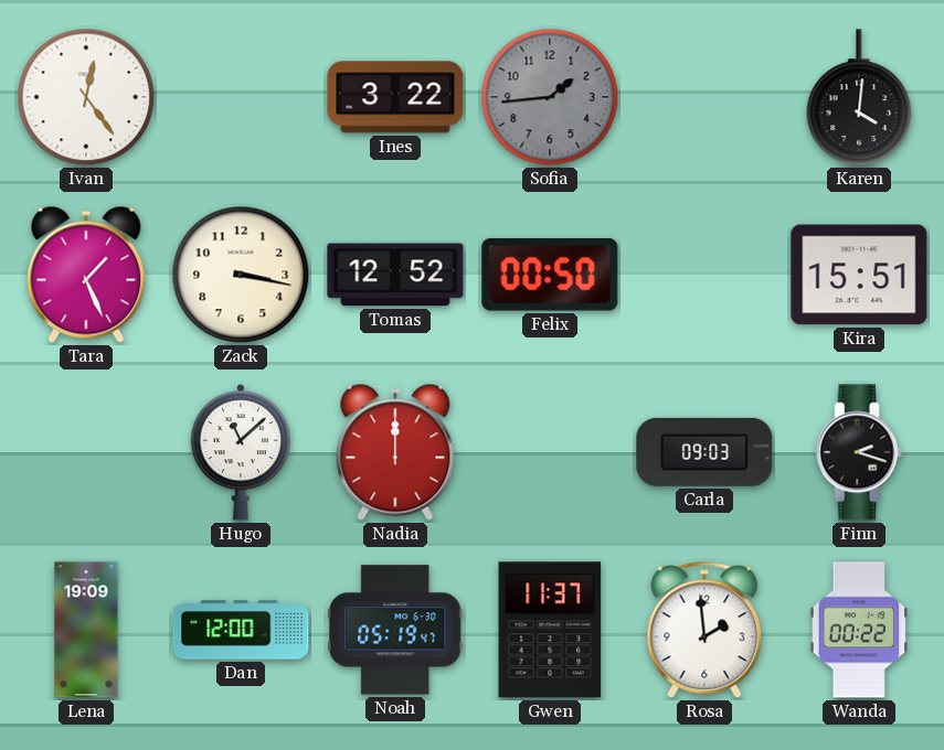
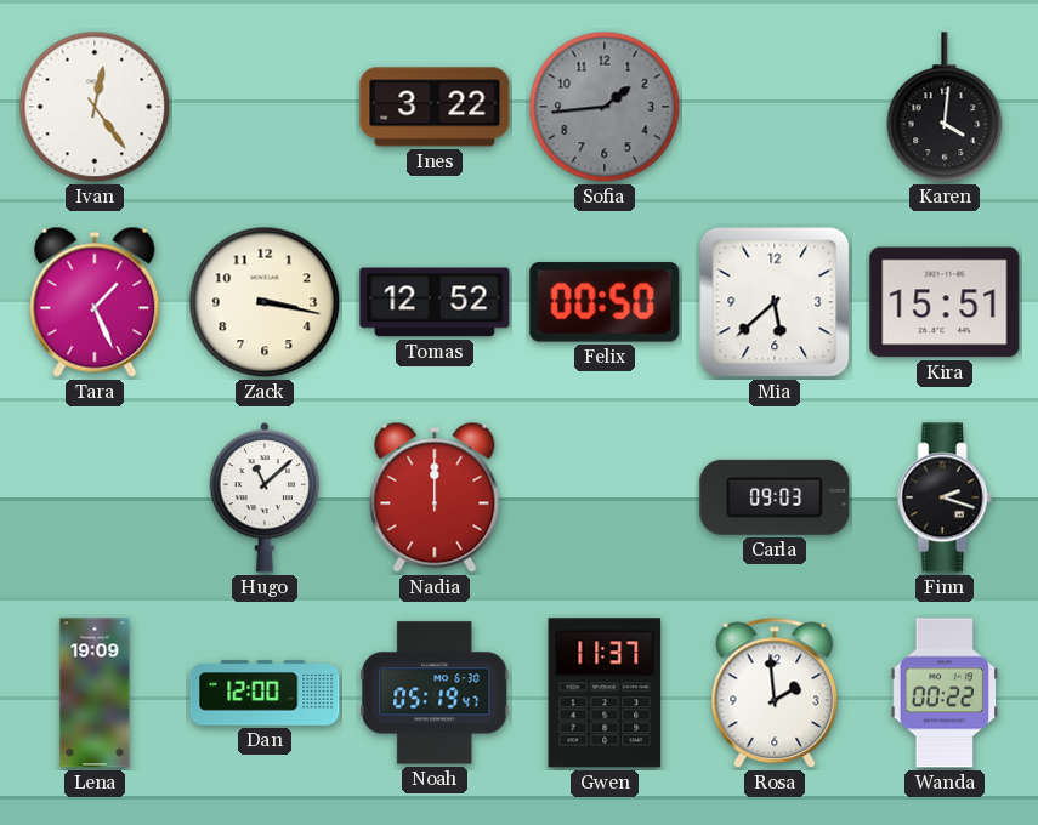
Mia: none -> 5:38
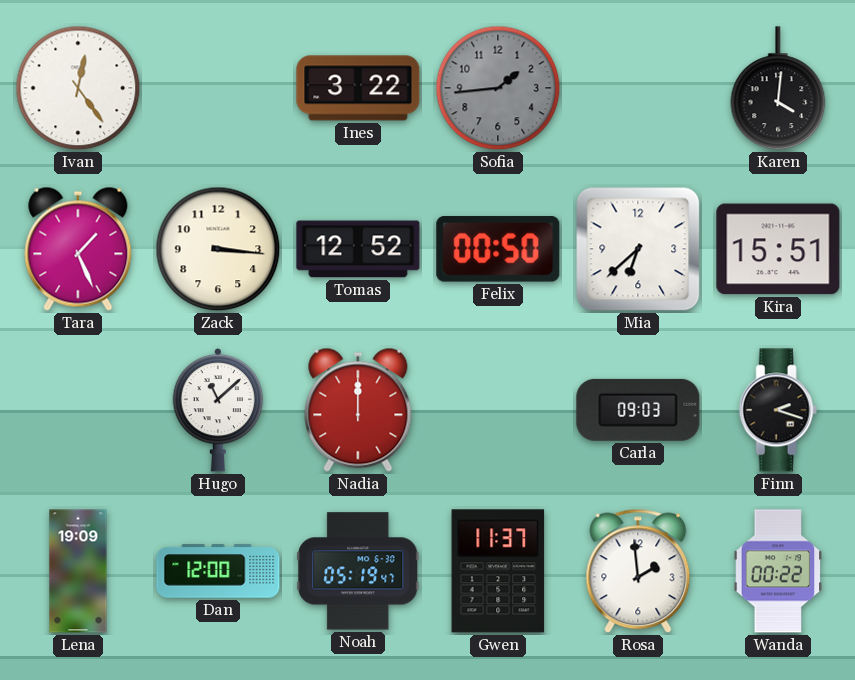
Zack: 3:17 -> 3:16
Mia: 5:38 -> 6:38
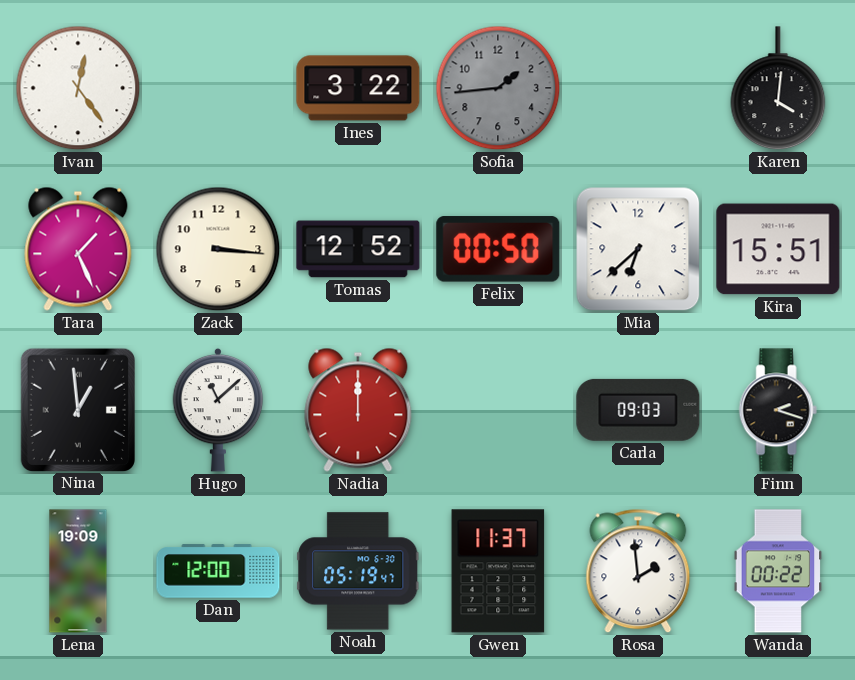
Nina: none -> 12:59
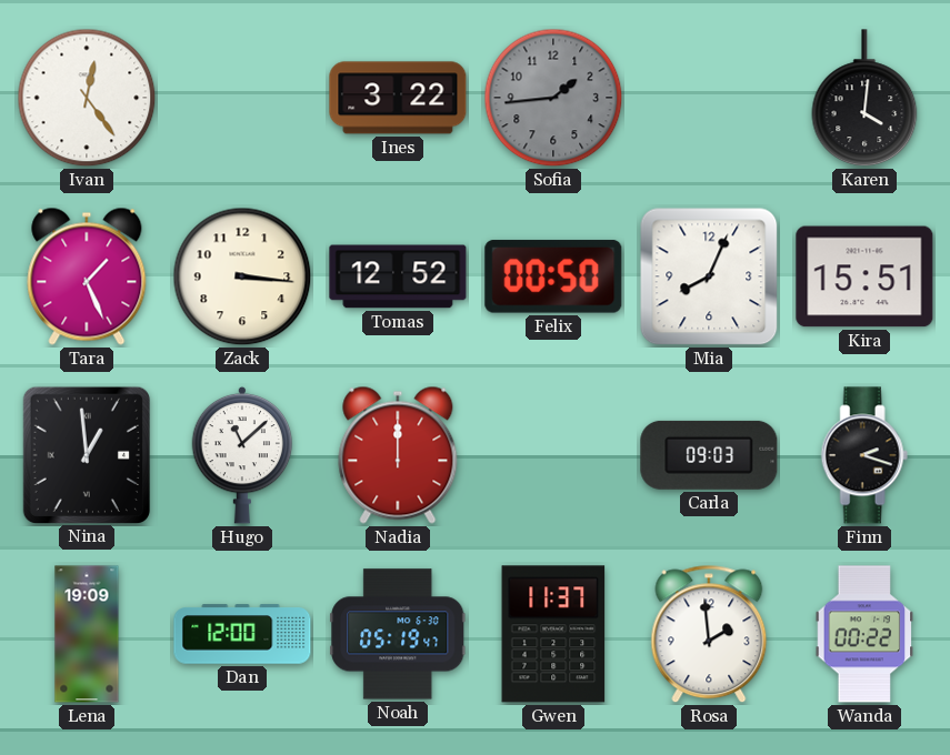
Mia: 6:38 -> 8:04
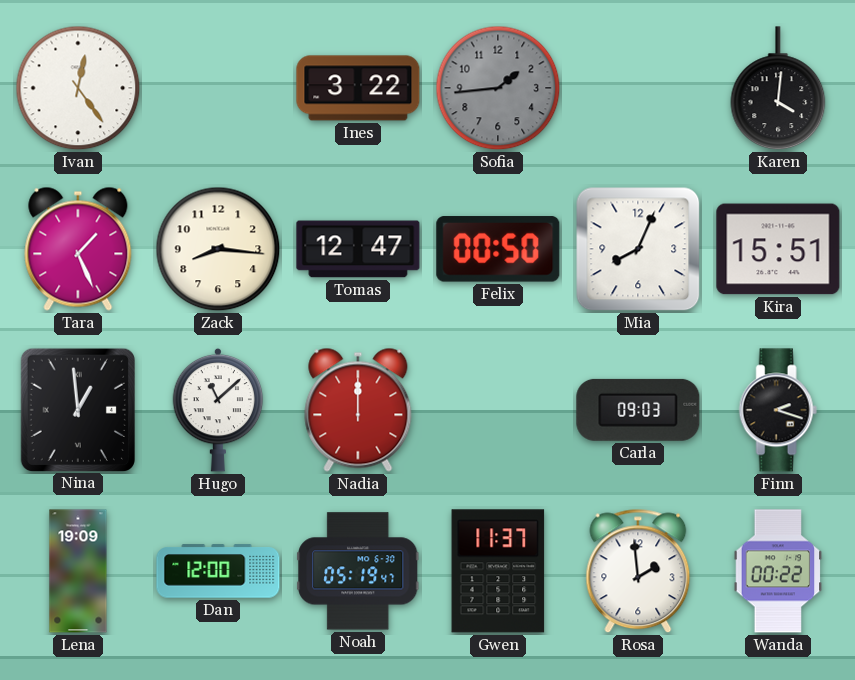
Zack: 3:16 -> 8:16
Tomas: 12:52 -> 12:47
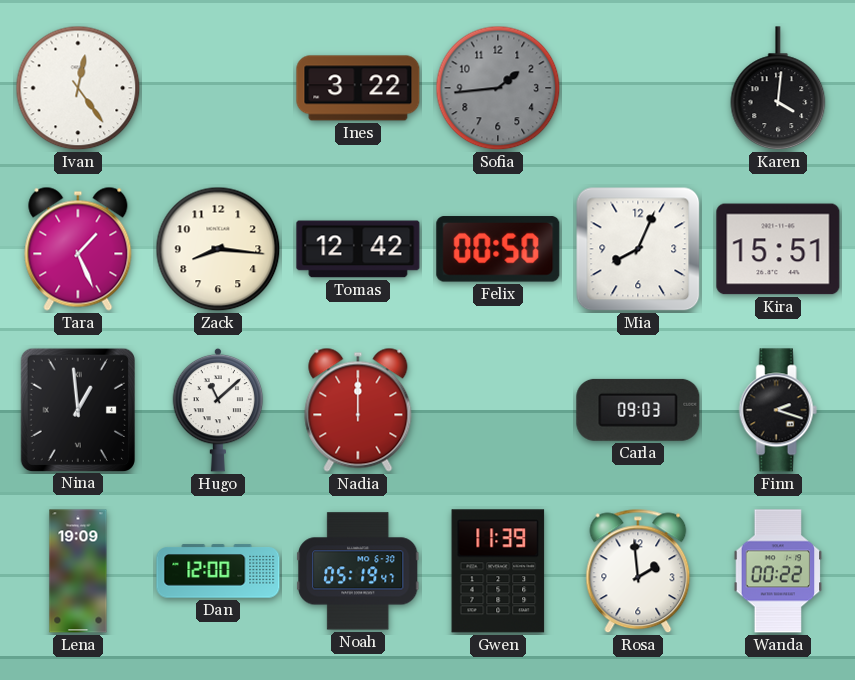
Tomas: 12:47 -> 12:42
Gwen: 11:37 -> 11:39
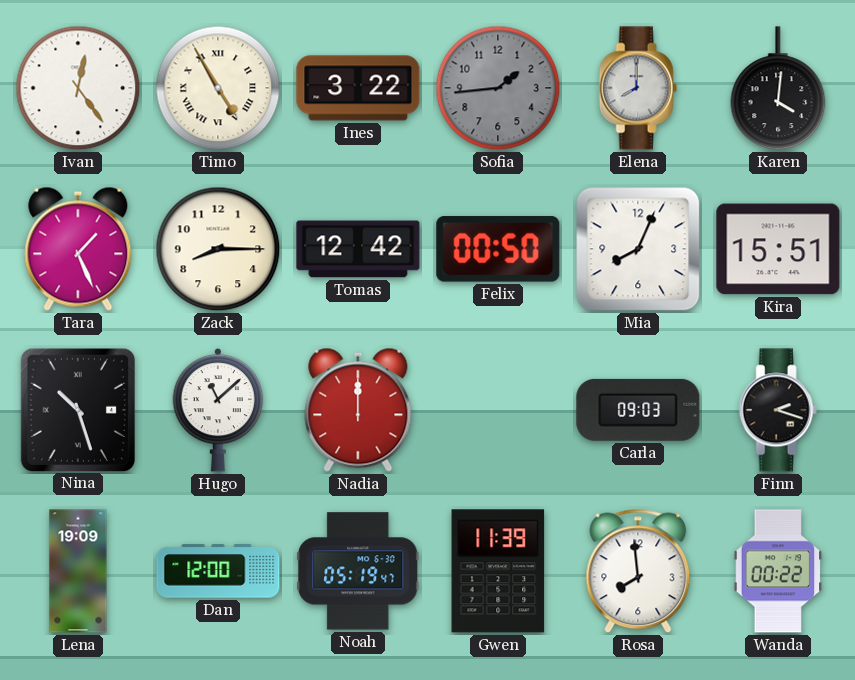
Timo: none -> 4:55
Elena: none -> 8:00
Zack: 8:16 -> 8:15
Nina: 12:59 -> 10:27
Rosa: 1:59 -> 7:59
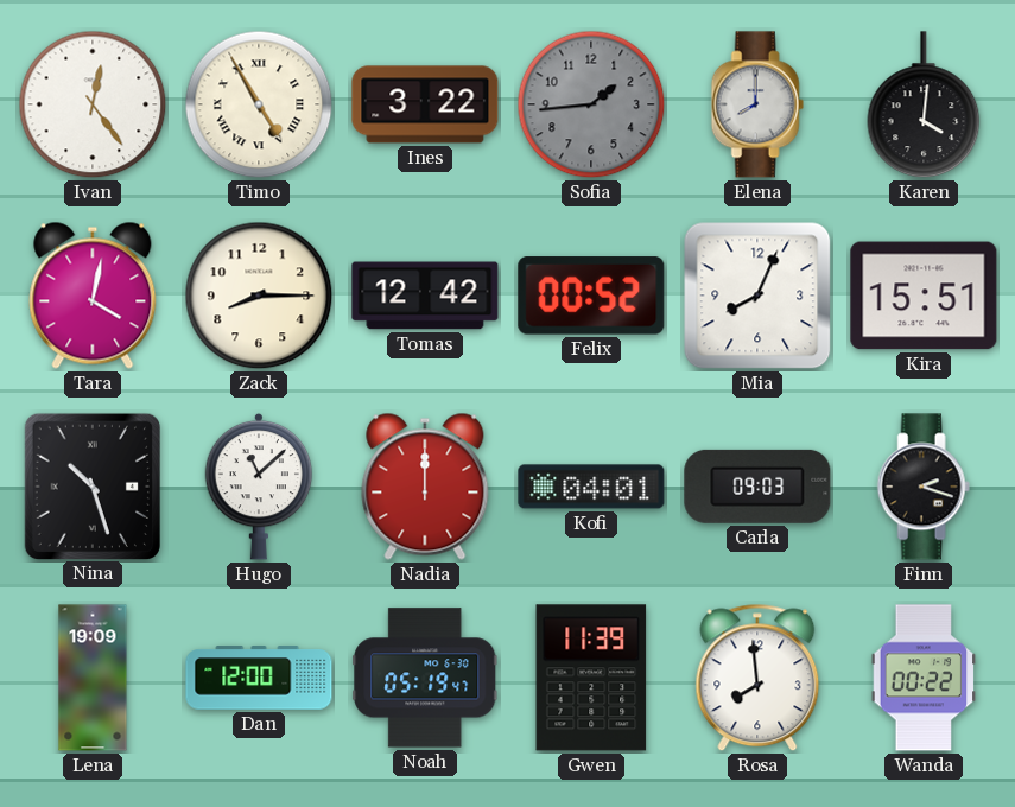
Tara: 1:26 -> 4:02
Felix: 00:50 -> 00:52
Kofi: none -> 04:01
